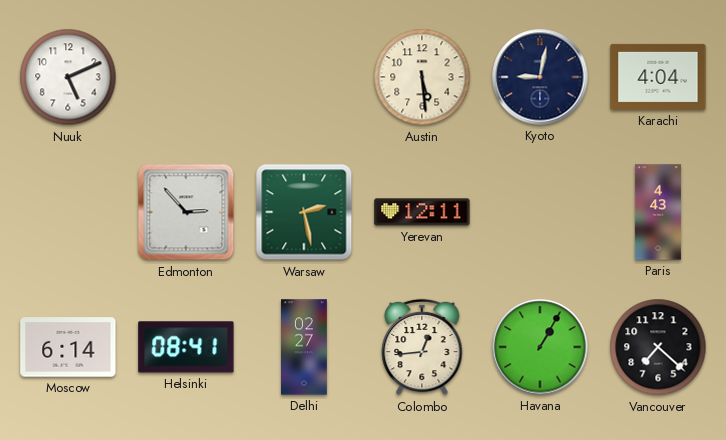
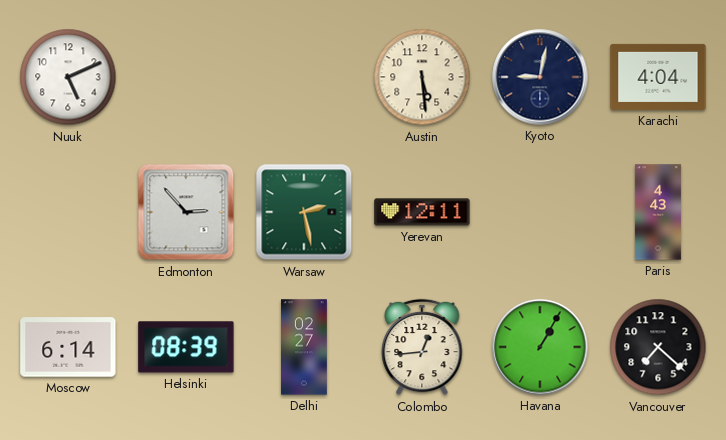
Helsinki: 08:41 -> 08:39
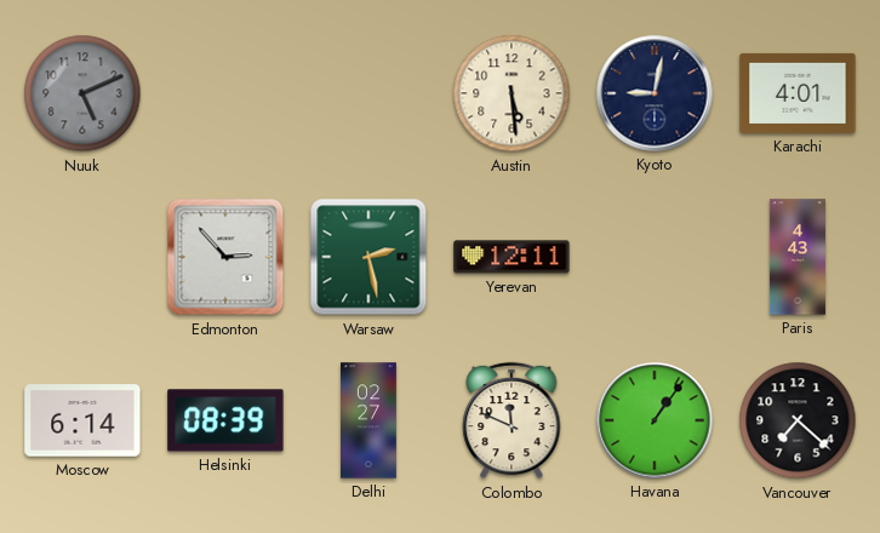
Nuuk dial: white -> grey
Karachi: 4:04 -> 4:01
Colombo: 12:44 -> 11:49
Havana: 1:05 -> 1:06
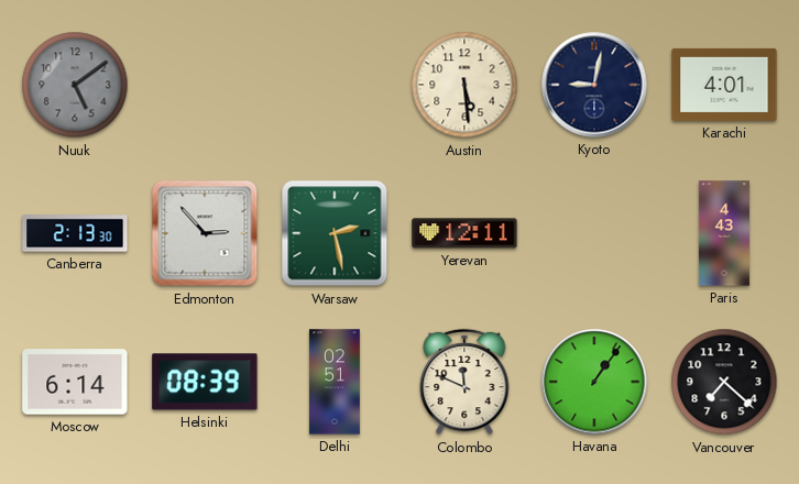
Nuuk: 5:11 -> 5:09
Canberra: none -> 2:13
Delhi: 02:27 -> 02:51
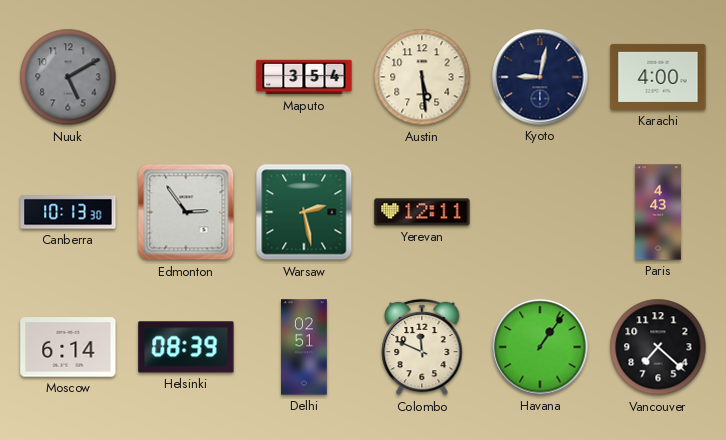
Nuuk: 5:09 -> 5:10
Maputo: none -> 3:54
Karachi: 4:01 -> 4:00
Canberra: 2:13 -> 10:13
Edmonton: 2:53 -> 2:54
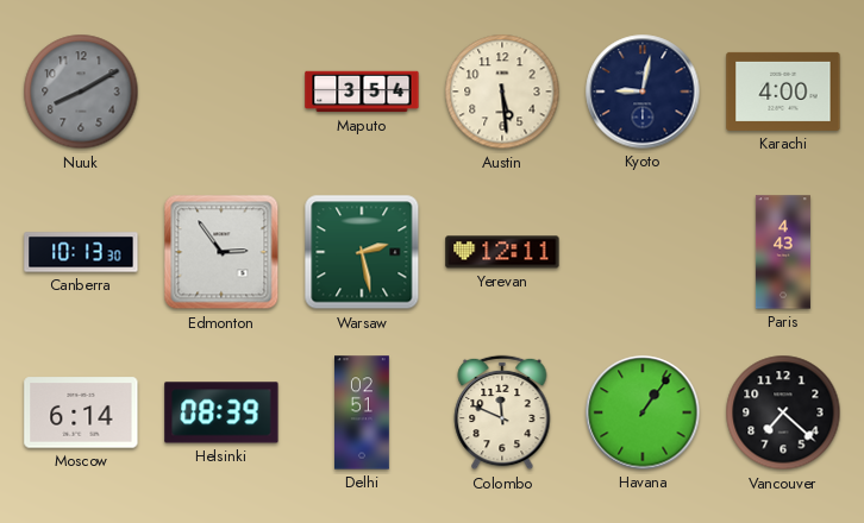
Nuuk: 5:10 -> 8:10
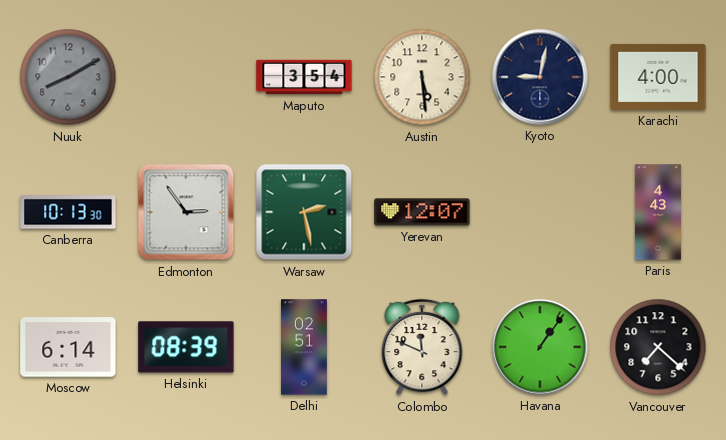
Yerevan: 12:11 -> 12:07
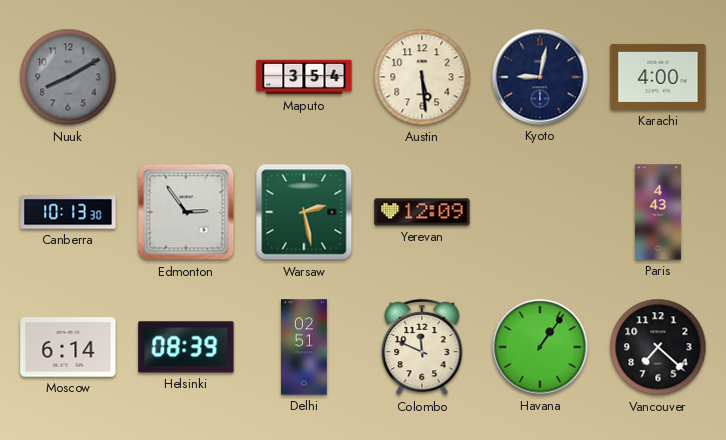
Yerevan: 12:07 -> 12:09
